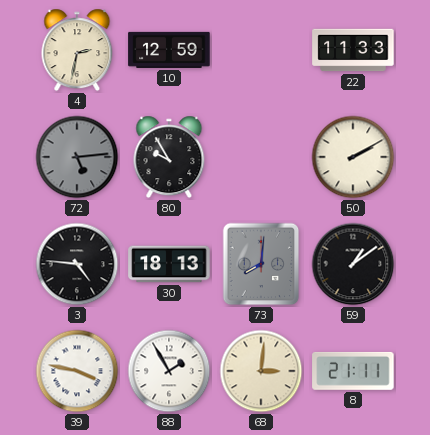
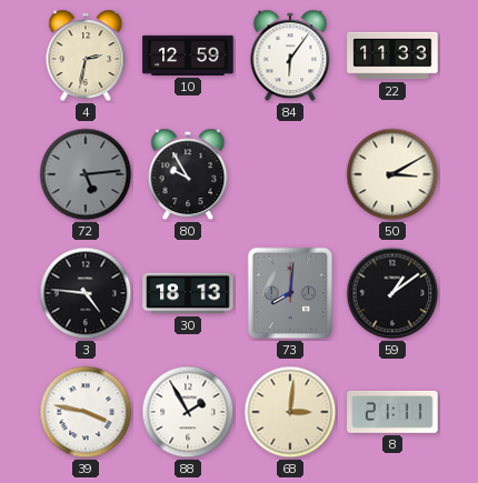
84: none -> 6:06
50: 2:10 -> 3:10
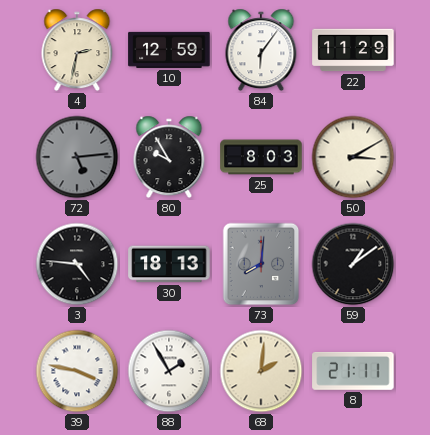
22: 11:33 -> 11:29
25: none -> 8:03
68: 3:01 -> 2:01
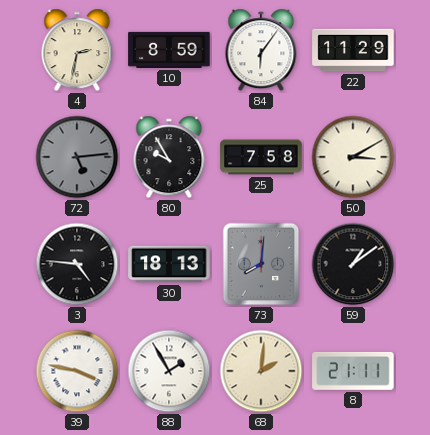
10: 12:59 -> 8:59
25: 8:03 -> 7:58
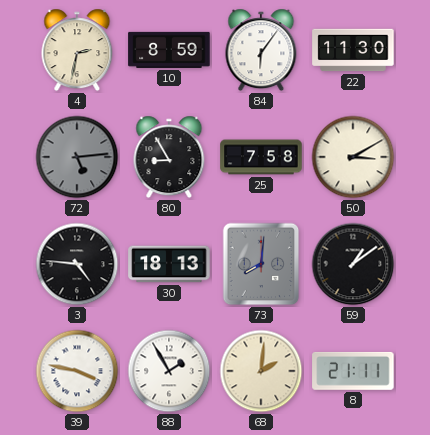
22: 11:29 -> 11:30
80: 9:55 -> 8:55
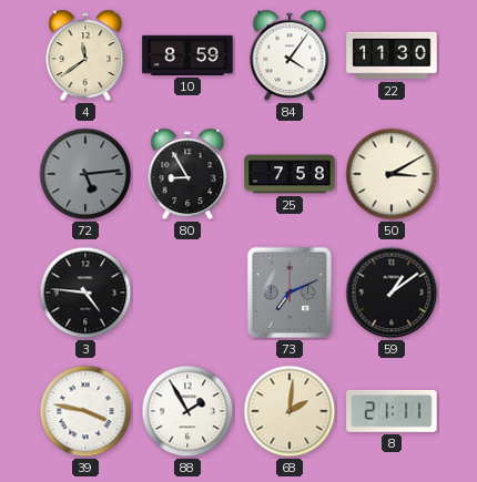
4: 2:32 -> 11:39
84: 6:06 -> 4:06
30: 18:13 -> none
73: 8:01 -> 7:11
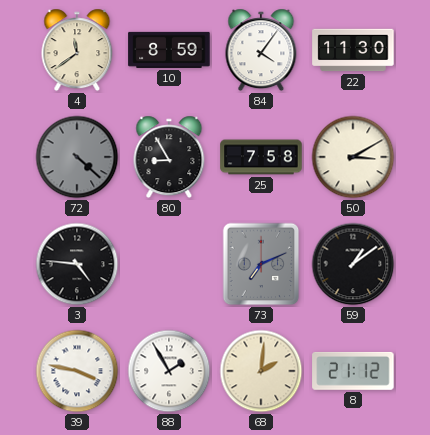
72: 5:14 -> 4:22
8: 21:11 -> 21:12
